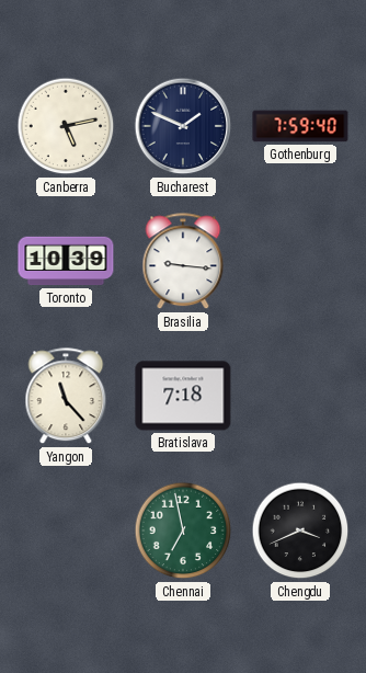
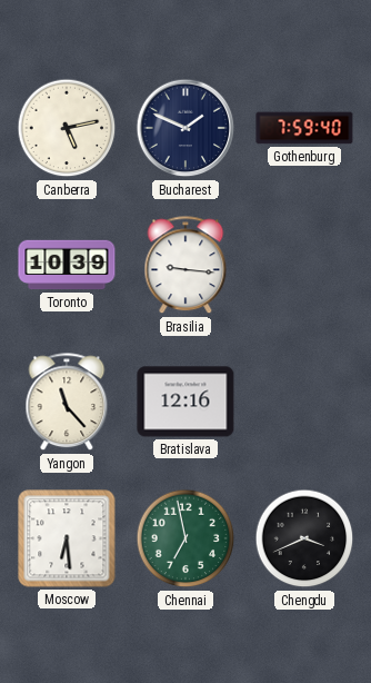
Bratislava: 7:18 -> 12:16
Moscow: none -> 6:29
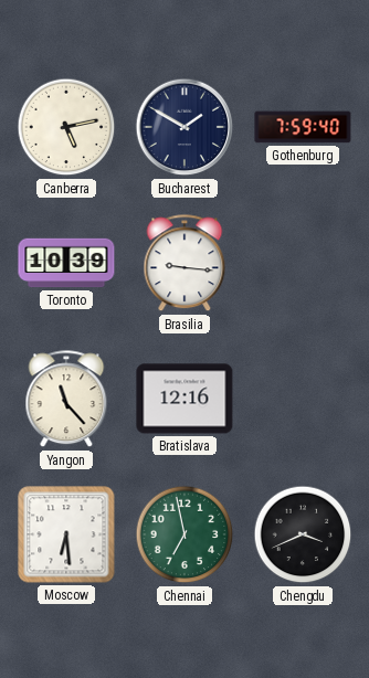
Bucharest: 1:49 -> 1:50
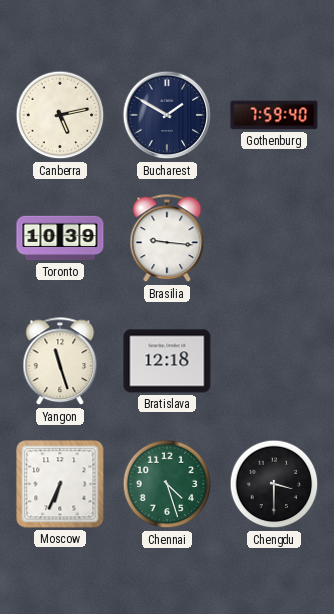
Yangon: 11:23 -> 11:27
Bratislava: 12:16 -> 12:18
Moscow: 6:29 -> 6:34
Chennai: 6:58 -> 4:27
Chengdu: 3:41 -> 3:30
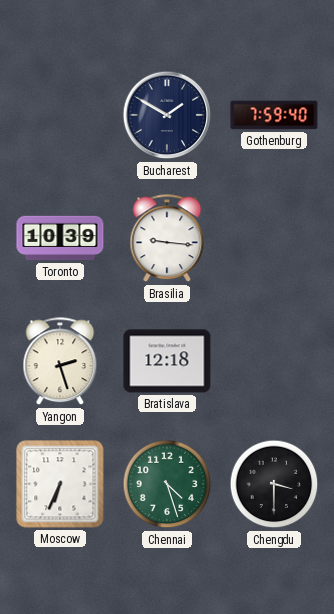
Canberra: 5:13 -> none
Yangon: 11:27 -> 2:27
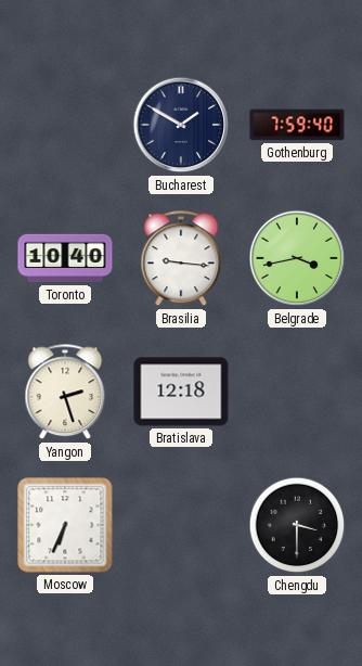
Toronto: 10:39 -> 10:40
Belgrade: none -> 3:43
Chennai: 4:27 -> none
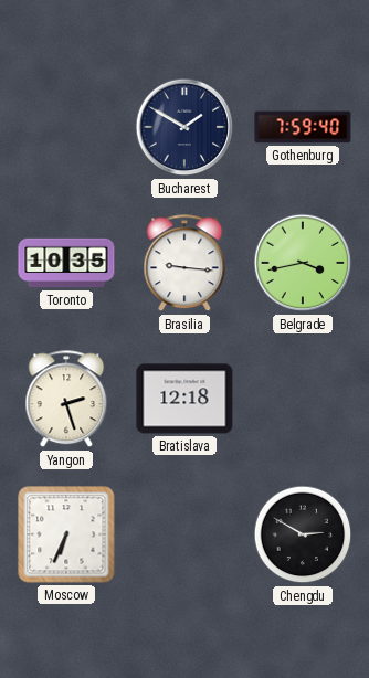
Toronto: 10:40 -> 10:35
Chengdu: 3:30 -> 2:50
